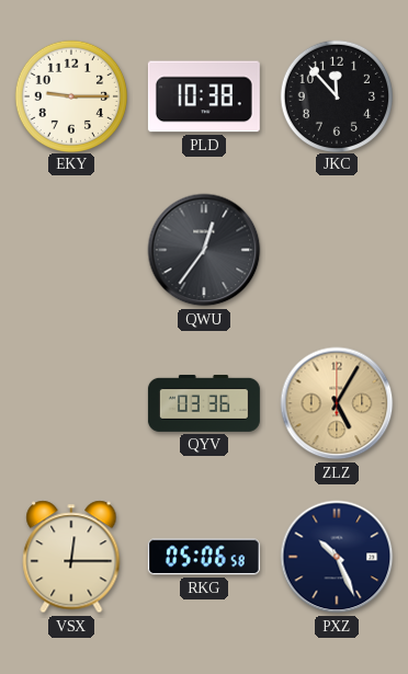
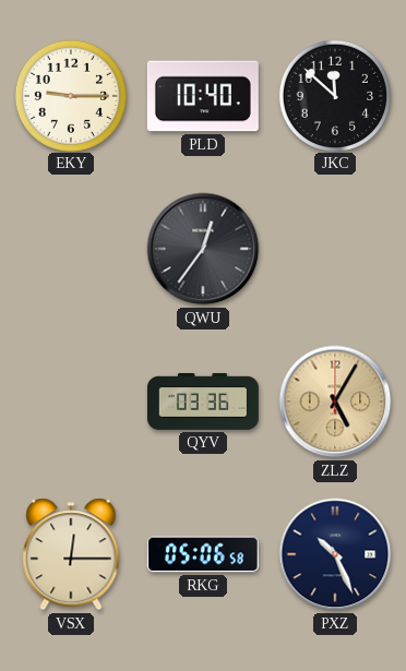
PLD: 10:38 -> 10:40
JKC: 11:53 -> 11:52
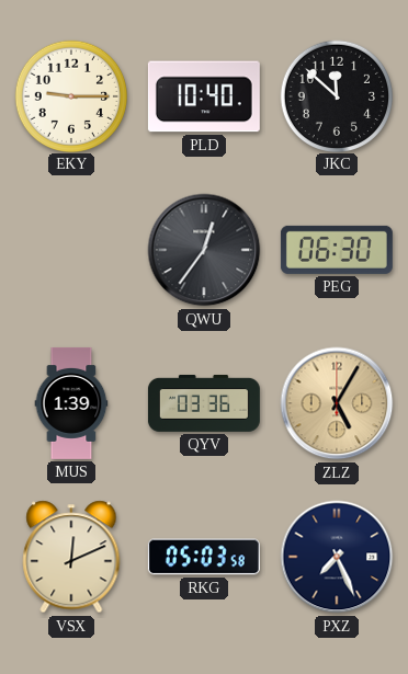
PEG: none -> 06:30
MUS: none -> 1:39
VSX: 12:15 -> 12:11
RKG: 05:06 -> 05:03
PXZ: 10:26 -> 7:26
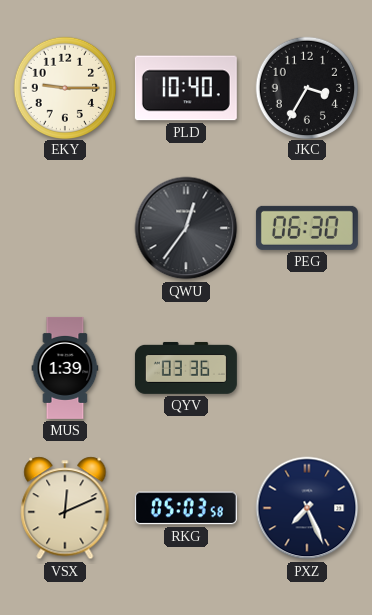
JKC: 11:52 -> 3:35
ZLZ: 5:05 -> none
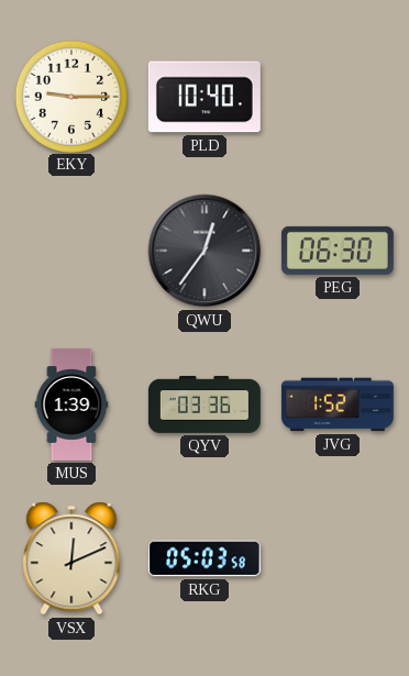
JKC: 3:35 -> none
JVG: none -> 1:52
PXZ: 7:26 -> none
